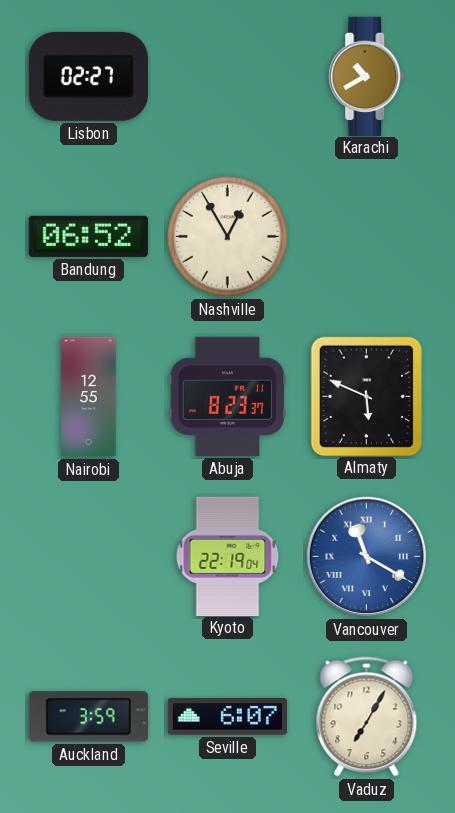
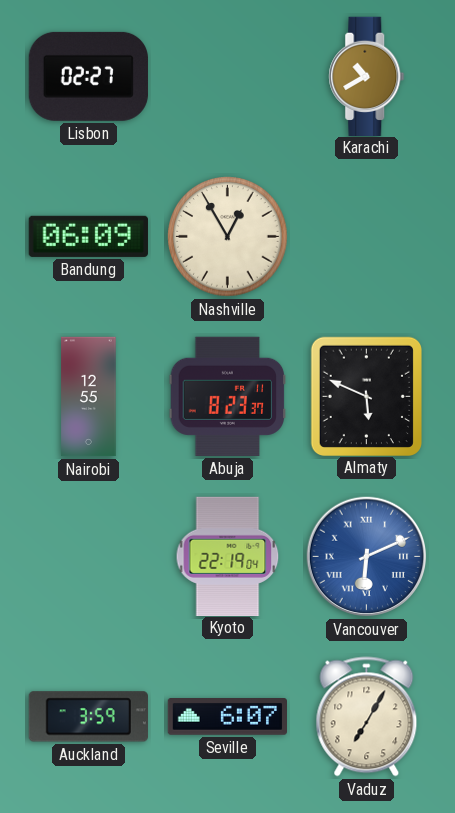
Bandung: 06:52 -> 06:09
Vancouver: 11:20 -> 6:11
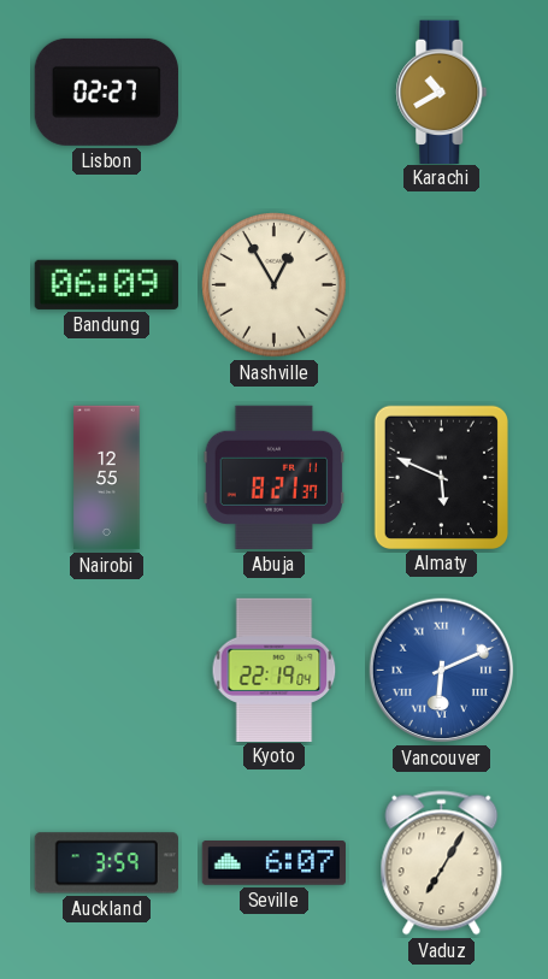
Abuja: 8:23 -> 8:21
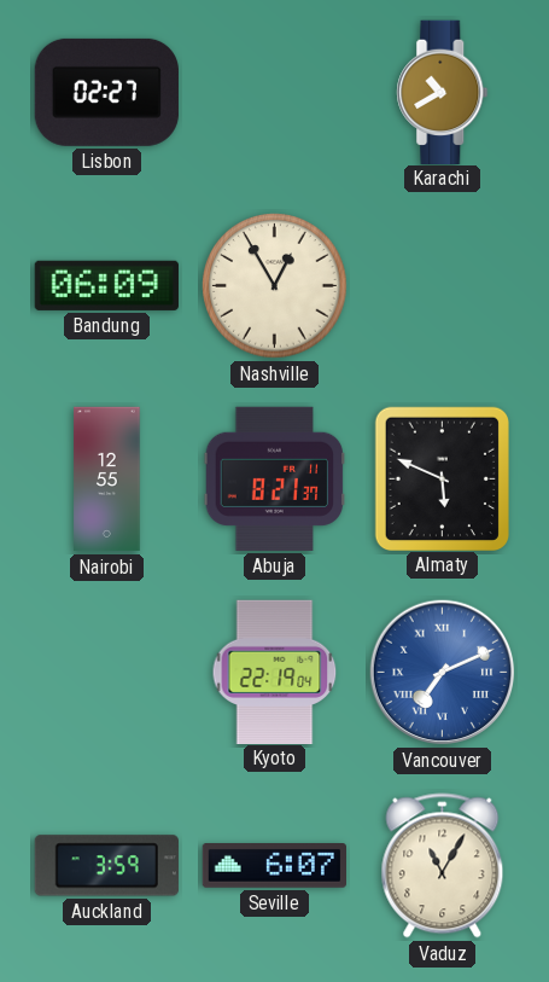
Vancouver: 6:11 -> 7:11
Vaduz: 7:05 -> 11:05
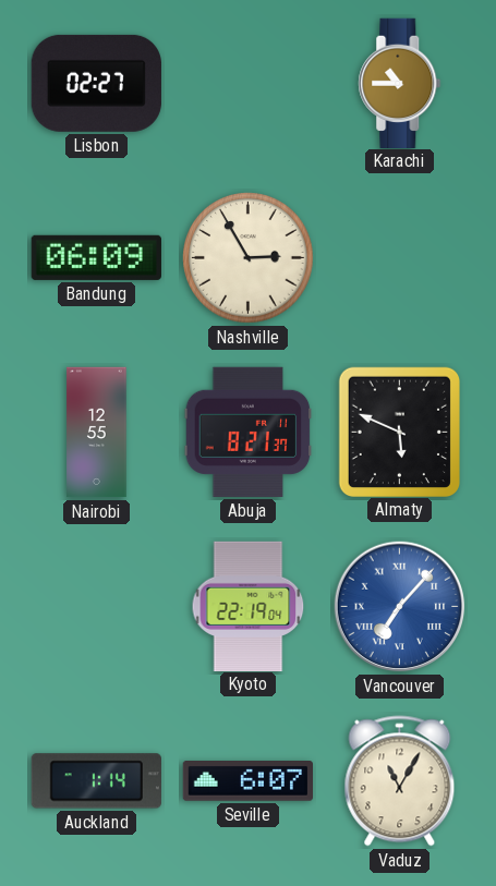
Karachi: 10:40 -> 10:45
Nashville: 12:55 -> 2:55
Vancouver: 7:11 -> 7:07
Auckland: 3:59 -> 1:14
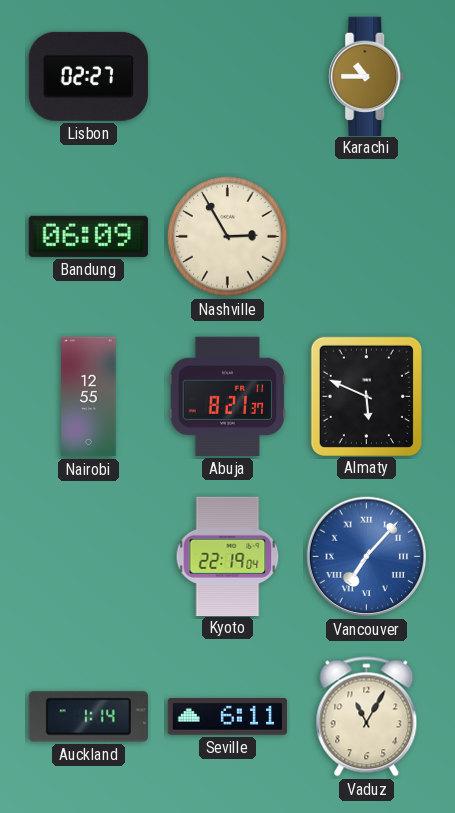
Seville: 6:07 -> 6:11
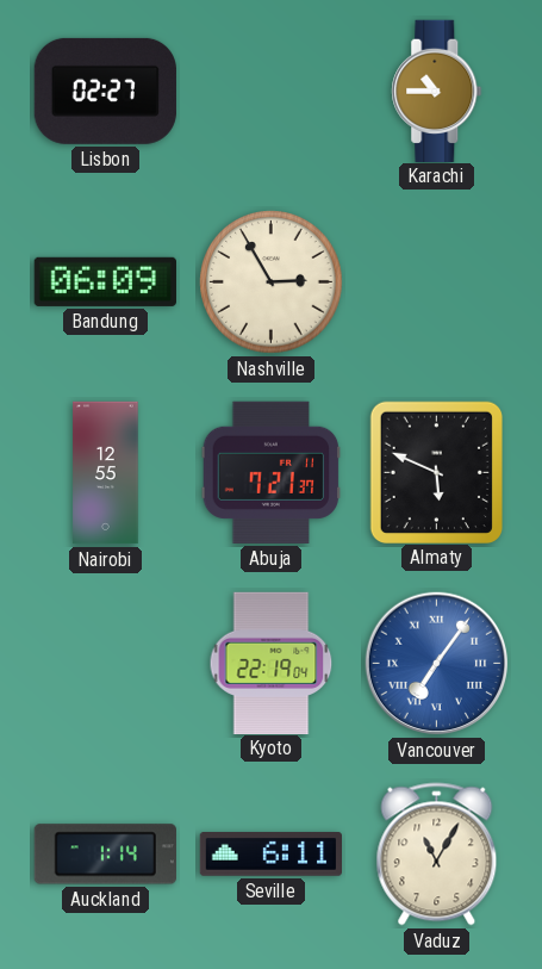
Abuja: 8:21 -> 7:21
Vancouver: 7:07 -> 7:06
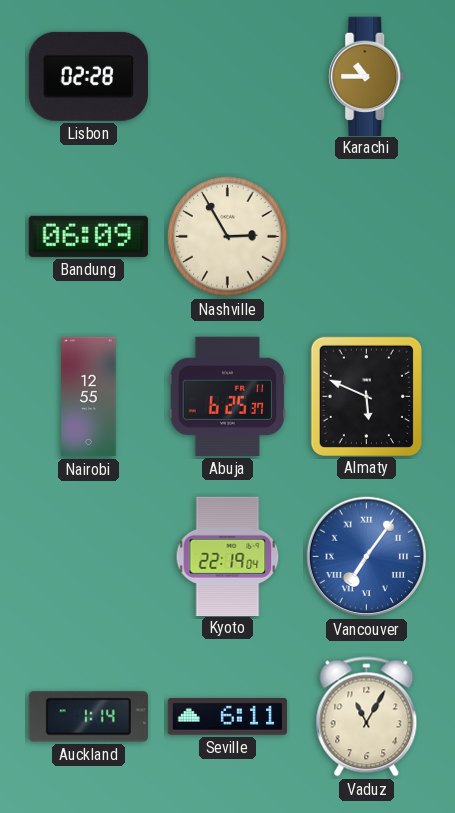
Lisbon: 02:27 -> 02:28
Abuja: 7:21 -> 6:25
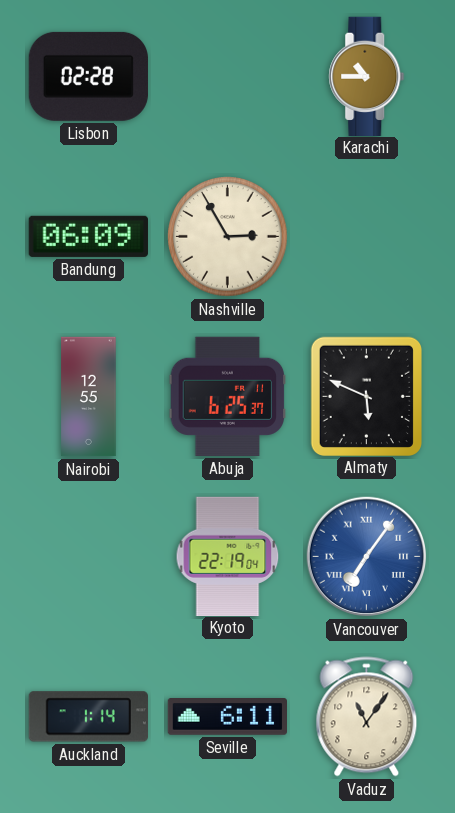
Vaduz: 11:05 -> 11:06
